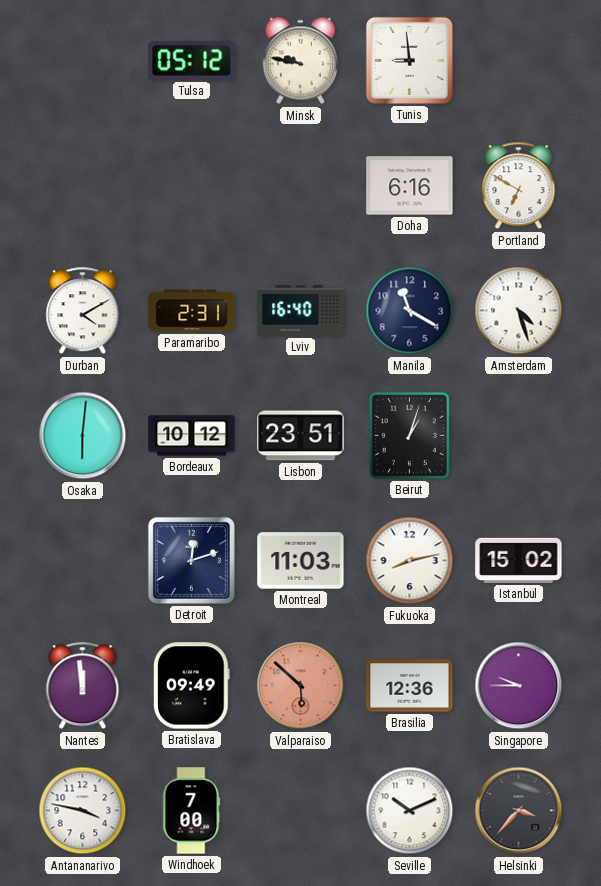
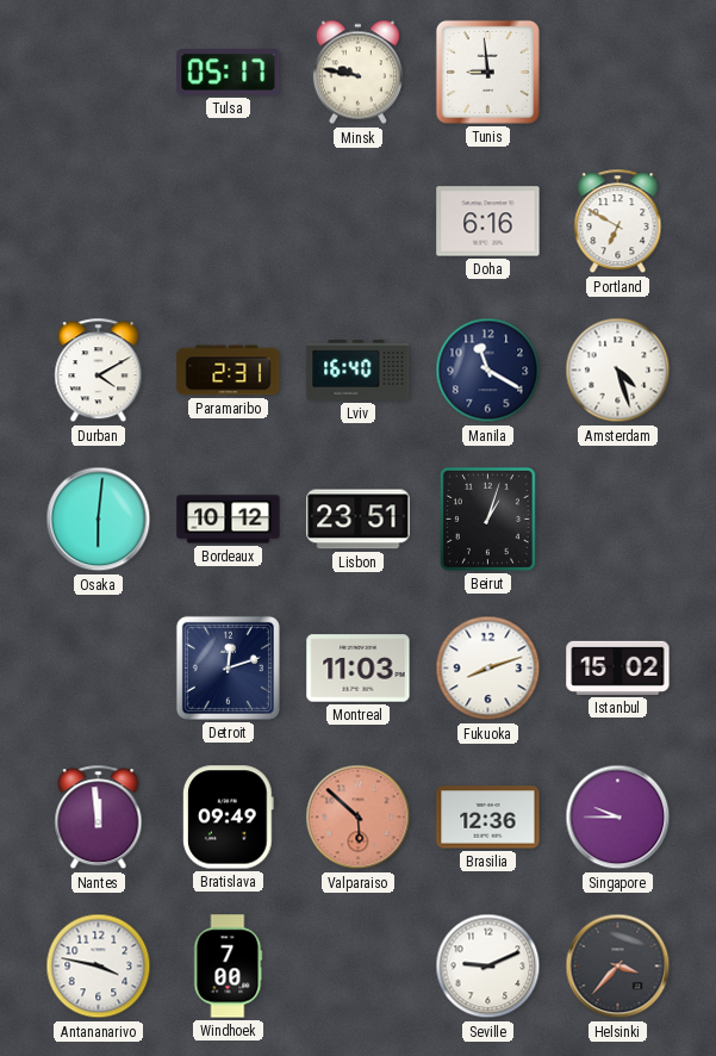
Tulsa: 05:12 -> 05:17
Fukuoka: 8:13 -> 8:12
Seville: 10:11 -> 9:11
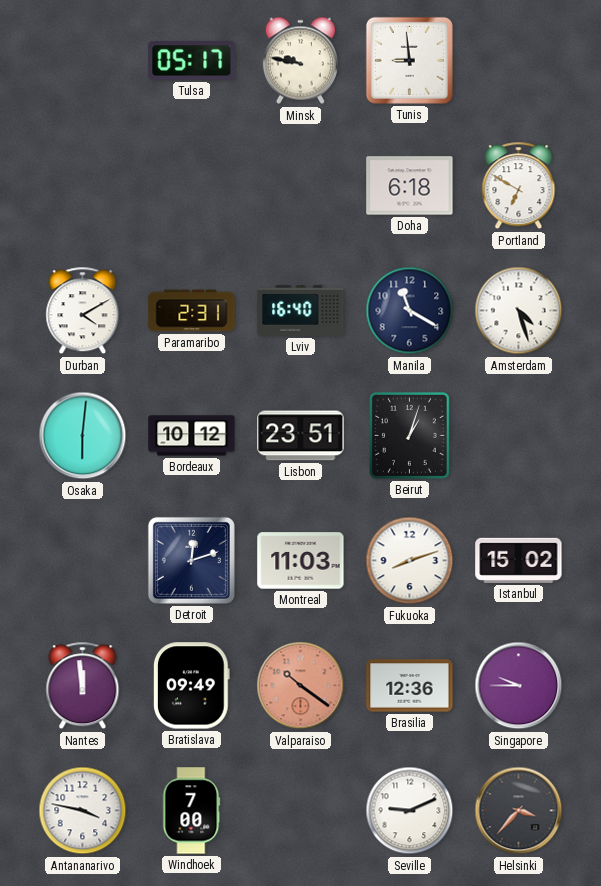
Doha: 6:16 -> 6:18
Valparaiso: 5:52 -> 10:21
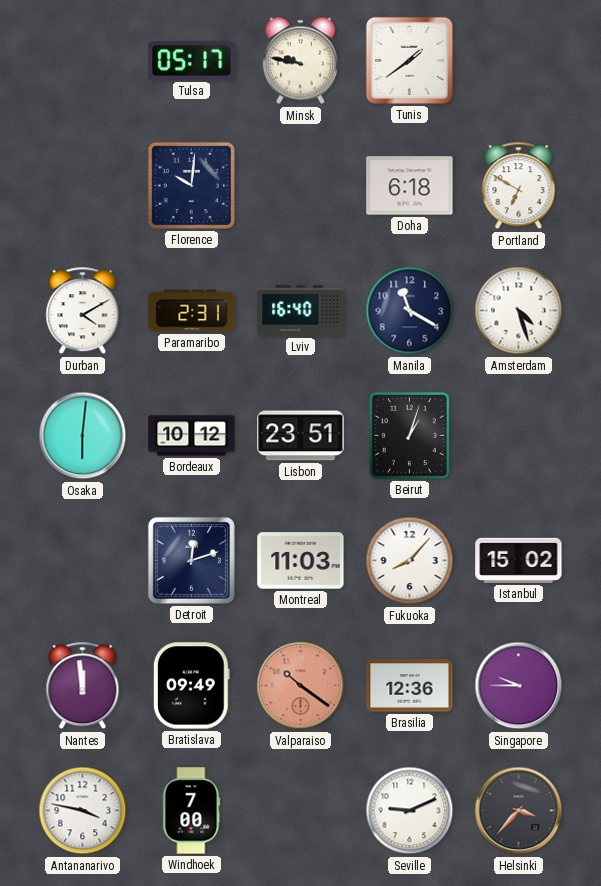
Tunis: 8:59 -> 1:39
Florence: none -> 10:01
Fukuoka: 8:12 -> 8:07
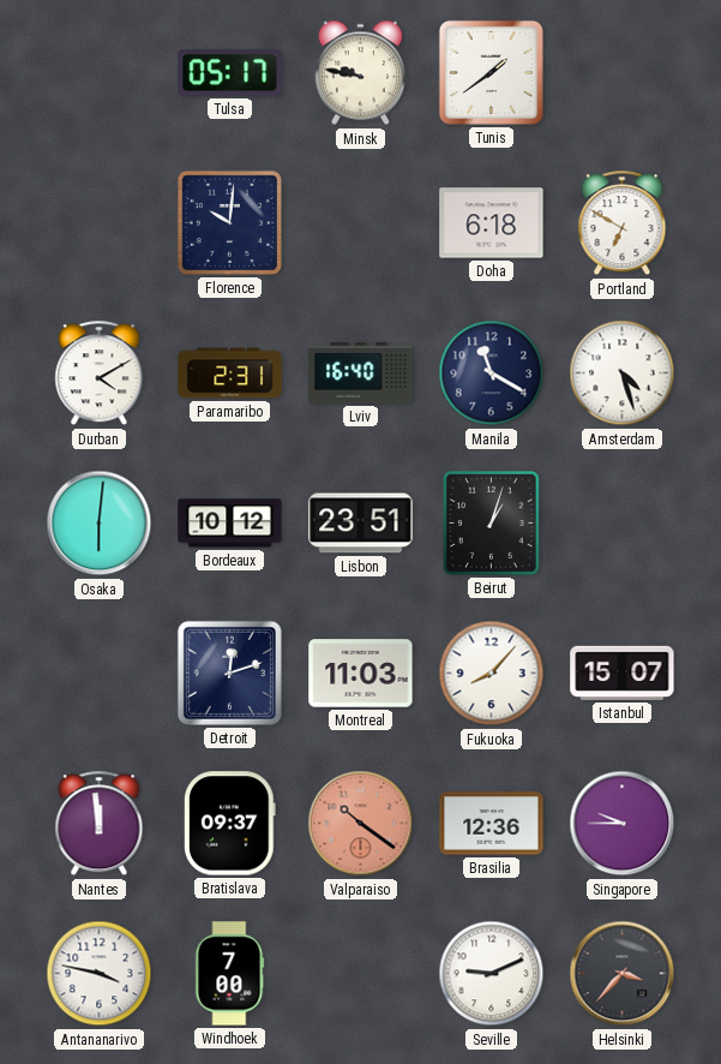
Istanbul: 15:02 -> 15:07
Bratislava: 09:49 -> 09:37
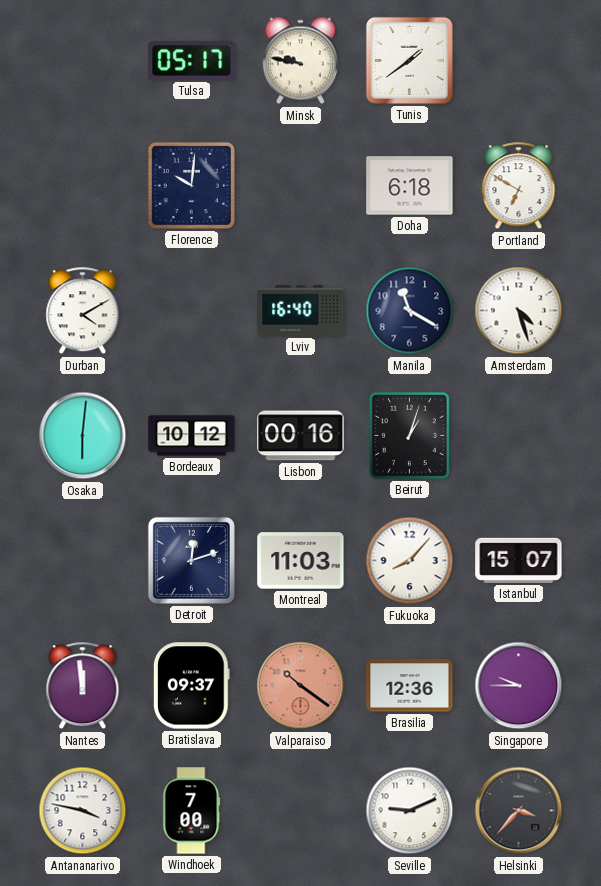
Paramaribo: 2:31 -> none
Lisbon: 23:51 -> 00:16
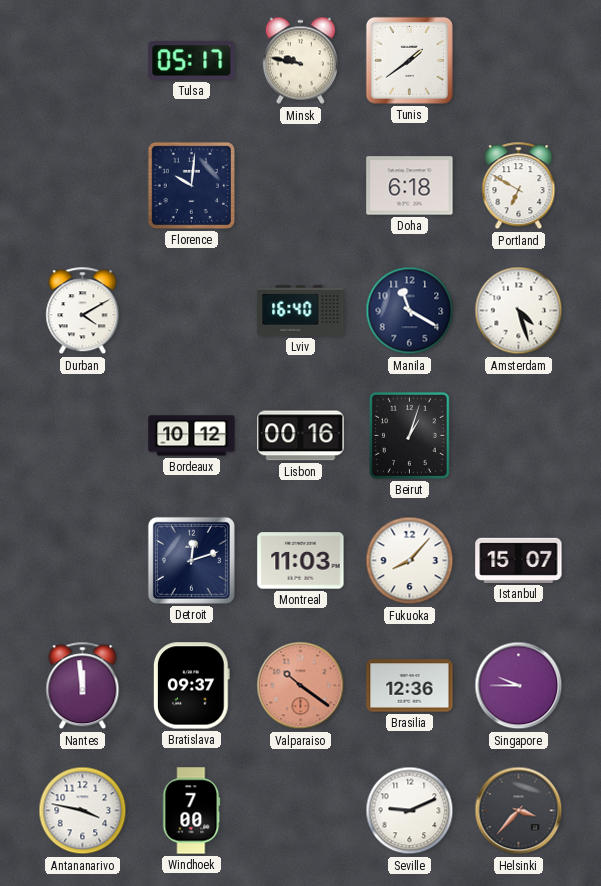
Osaka: 6:01 -> none
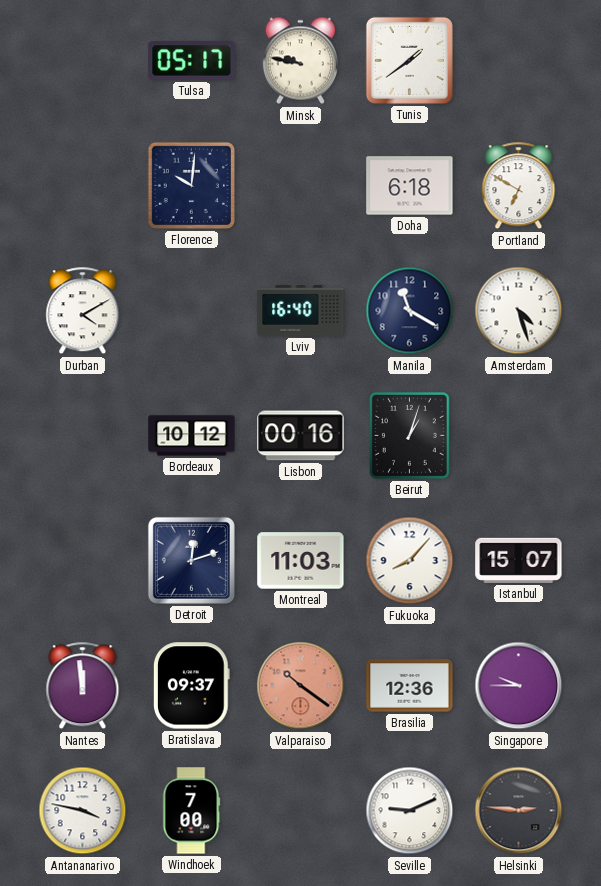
Helsinki: 3:37 -> 2:46
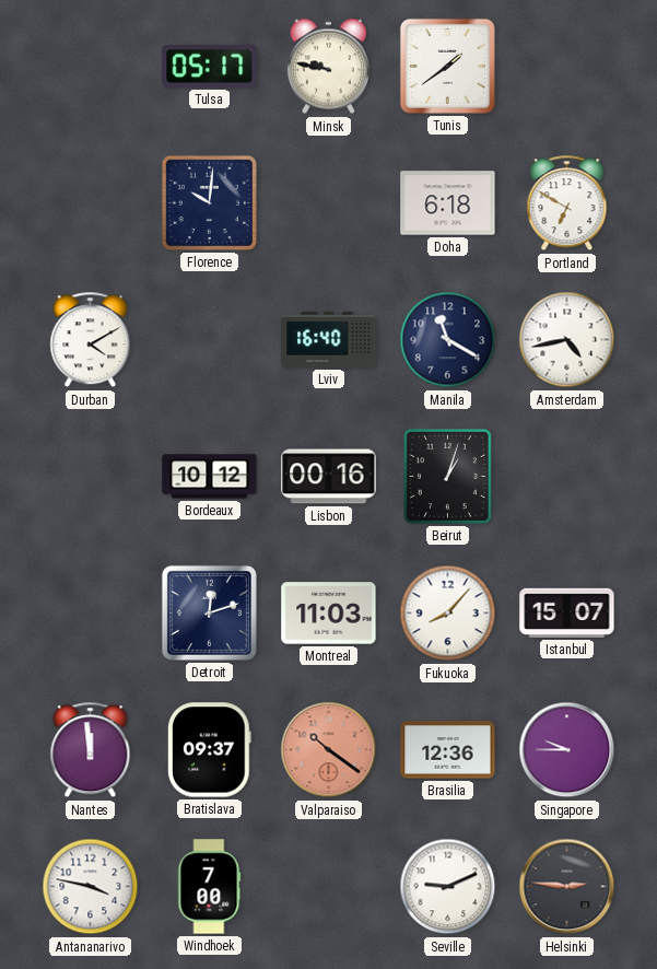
Amsterdam: 4:27 -> 4:43
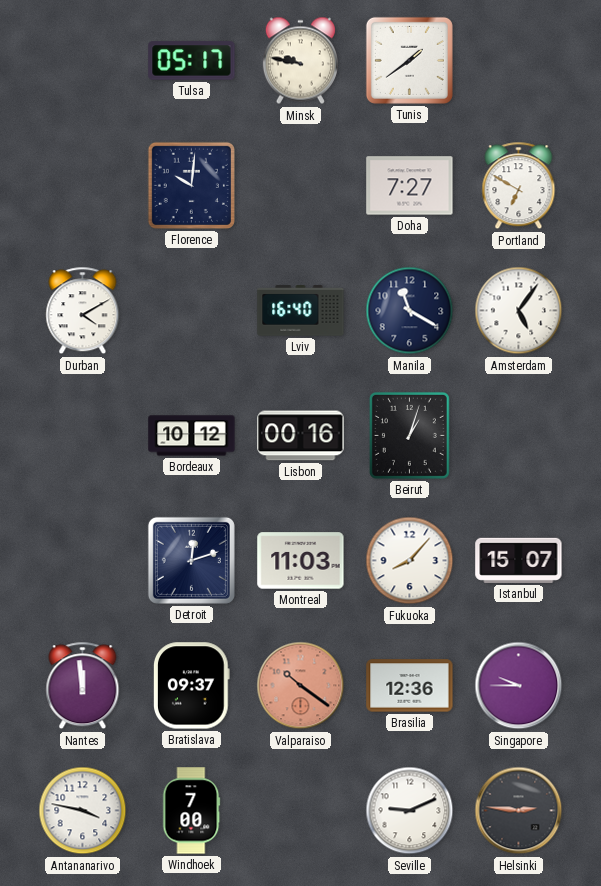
Doha: 6:18 -> 7:27
Amsterdam: 4:43 -> 5:06
